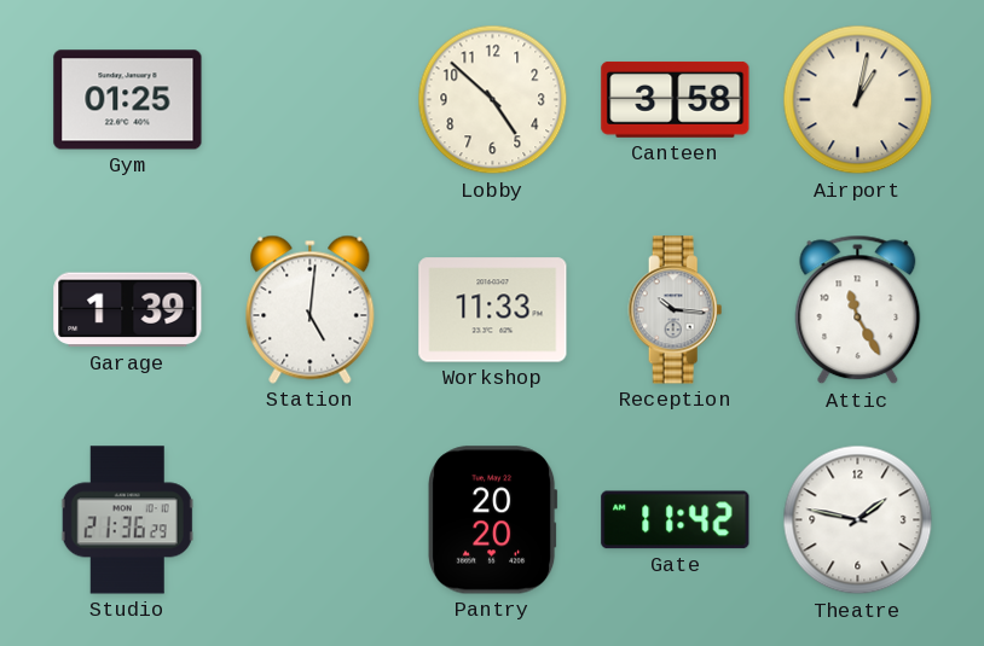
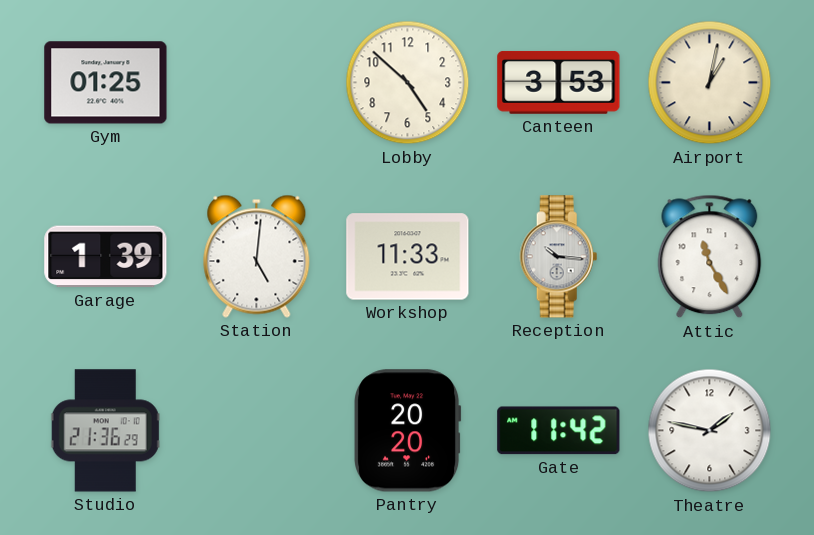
Canteen: 3:58 -> 3:53
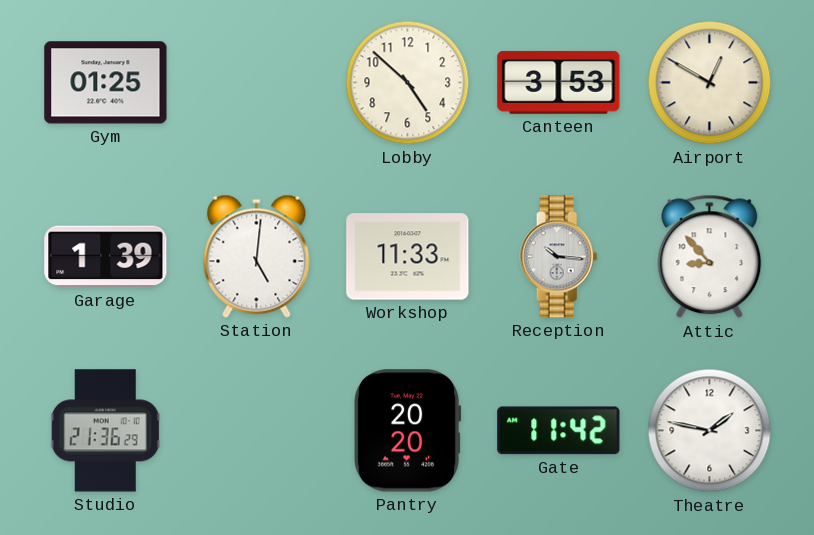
Airport: 1:02 -> 12:50
Attic: 11:25 -> 8:53
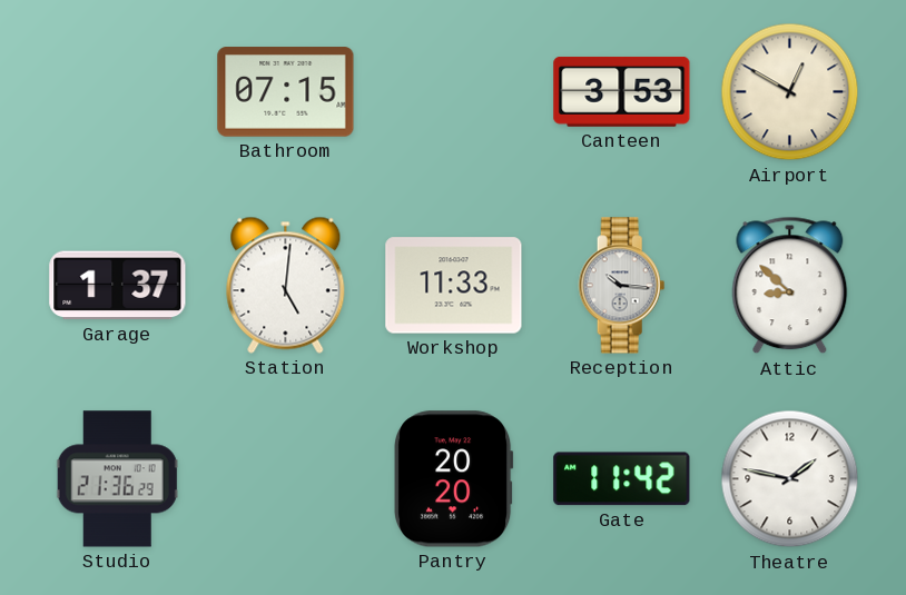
Gym: 01:25 -> none
Bathroom: none -> 07:15
Lobby: 4:52 -> none
Garage: 1:39 -> 1:37
Attic: 8:53 -> 8:52
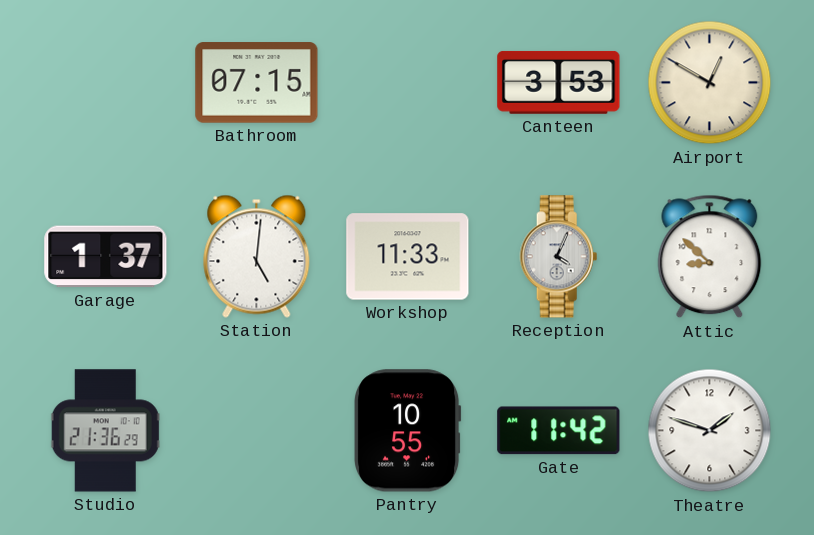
Reception: 10:16 -> 4:04
Pantry: 20:20 -> 10:55
Theatre: 1:47 -> 1:48
